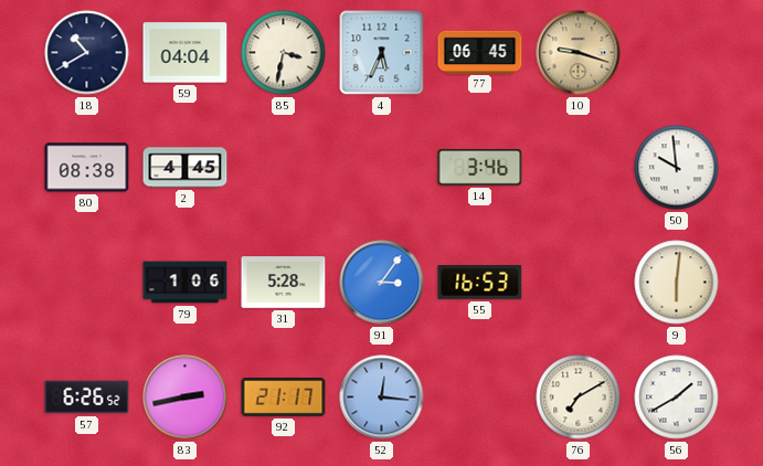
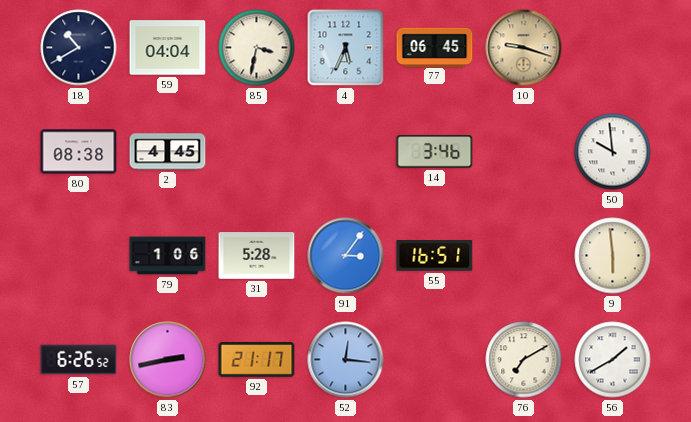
55: 16:53 -> 16:51
9: 6:01 -> 5:59
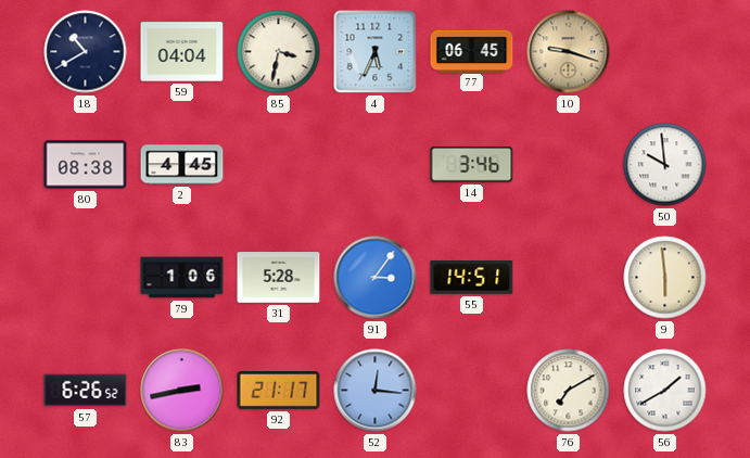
55: 16:51 -> 14:51
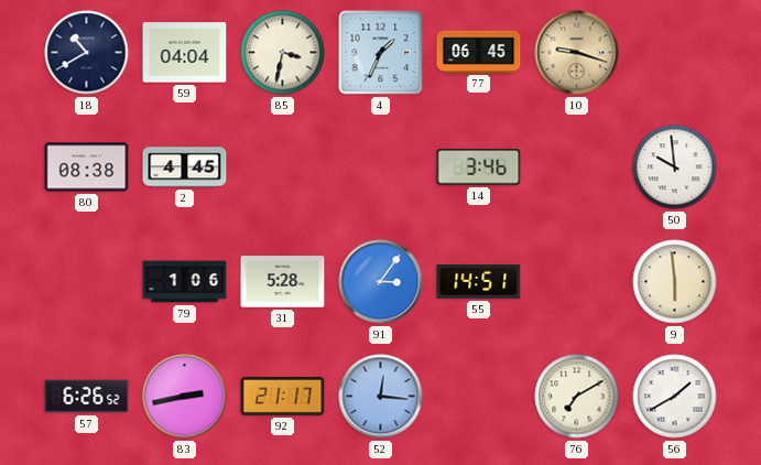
4: 5:34 -> 1:34
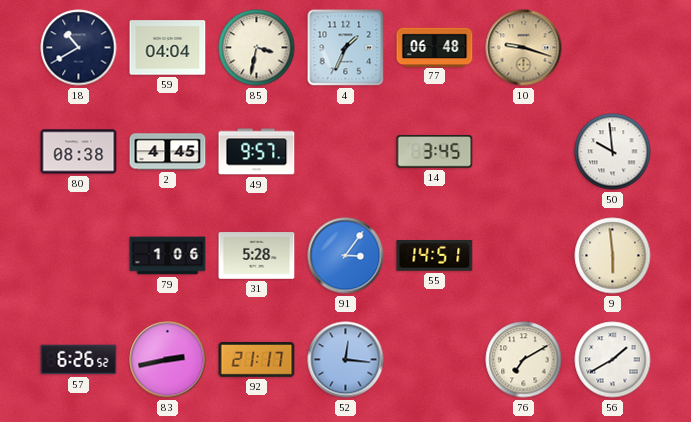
77: 06:45 -> 06:48
49: none -> 9:57
14: 3:46 -> 3:45
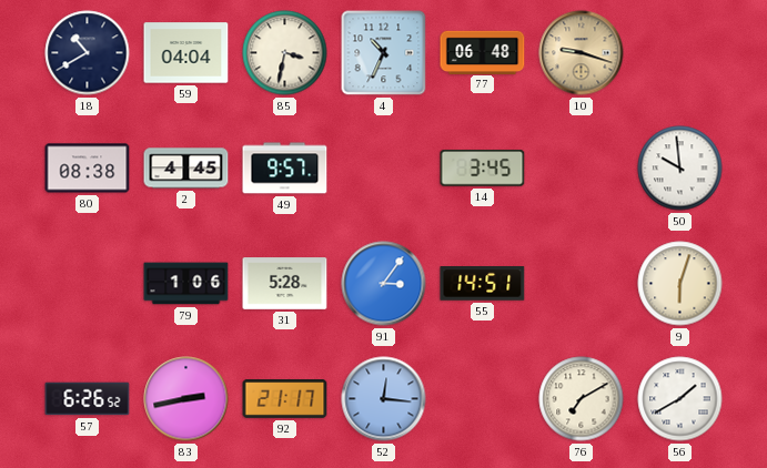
4: 1:34 -> 10:34
9: 5:59 -> 6:03
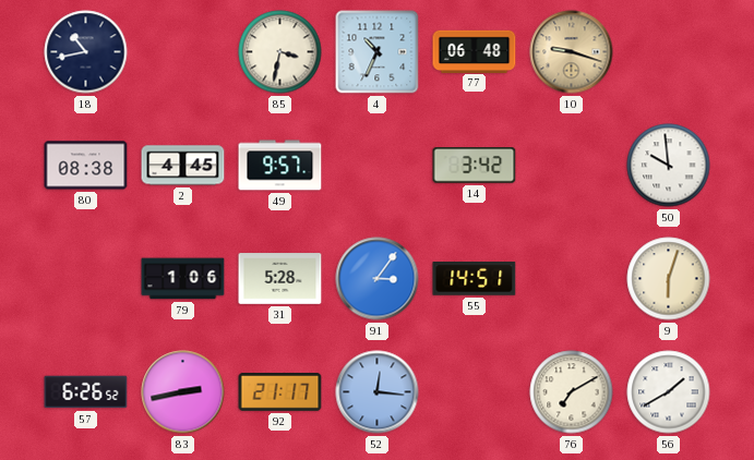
18: 10:40 -> 10:43
59: 04:04 -> none
14: 3:45 -> 3:42
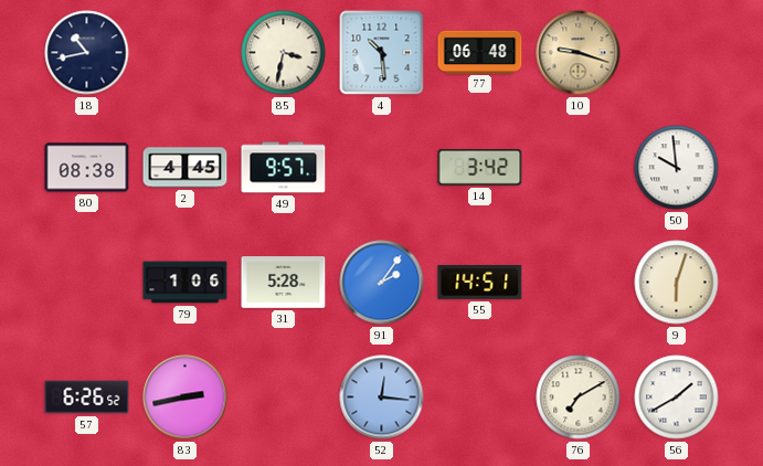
4: 10:34 -> 10:29
91: 3:06 -> 2:06
92: 21:17 -> none
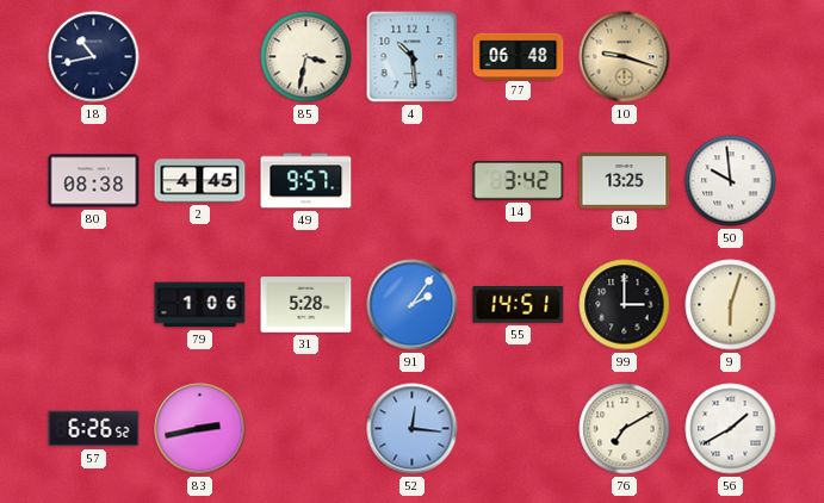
64: none -> 13:25
99: none -> 3:00
